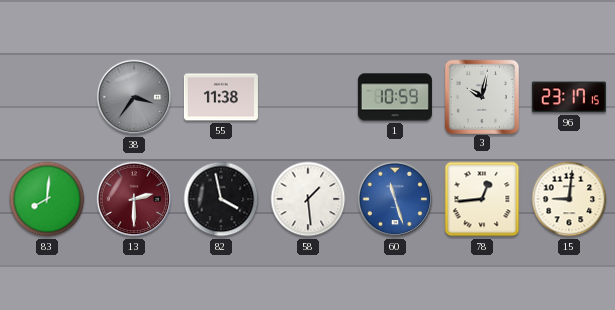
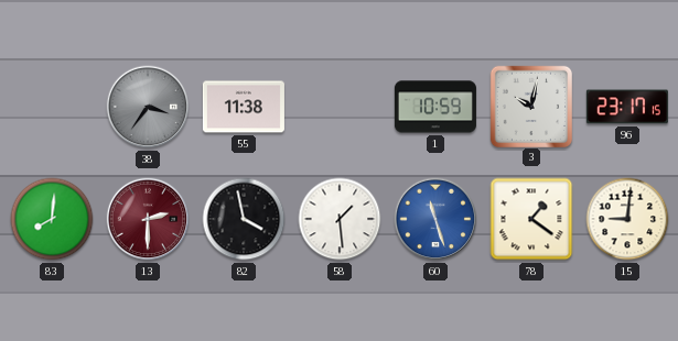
78: 12:44 -> 1:21
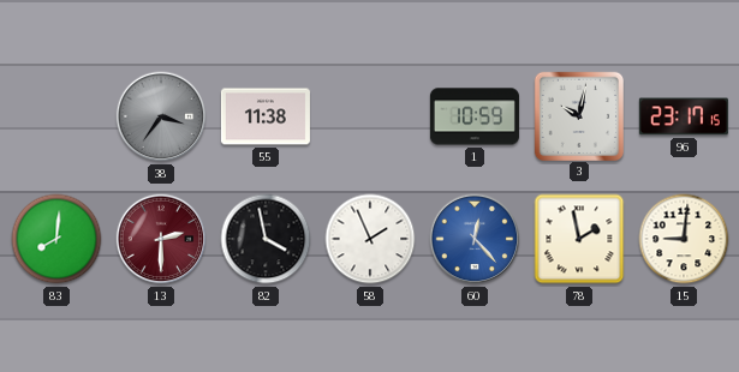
58: 1:29 -> 1:56
60: 11:27 -> 12:23
78: 1:21 -> 1:58
